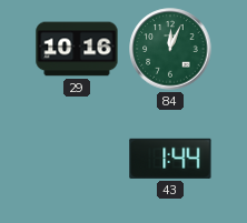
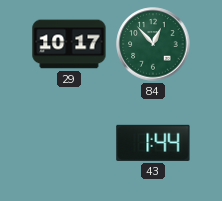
29: 10:16 -> 10:17
84: 12:04 -> 12:53
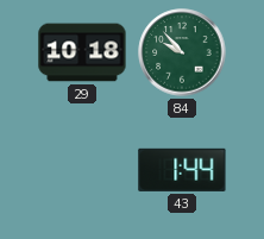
29: 10:17 -> 10:18
84: 12:53 -> 9:53
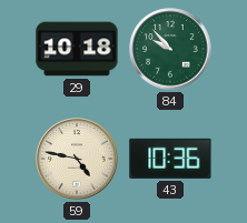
59: none -> 4:47
43: 1:44 -> 10:36
